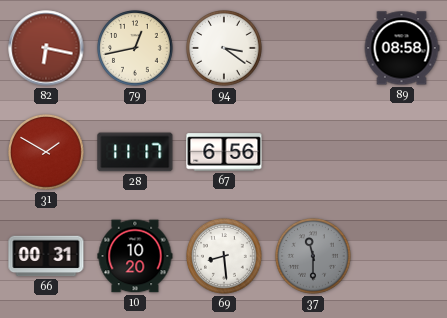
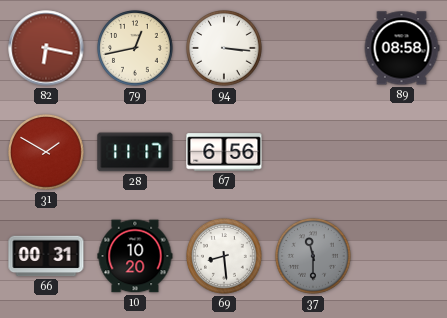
94: 3:21 -> 3:16
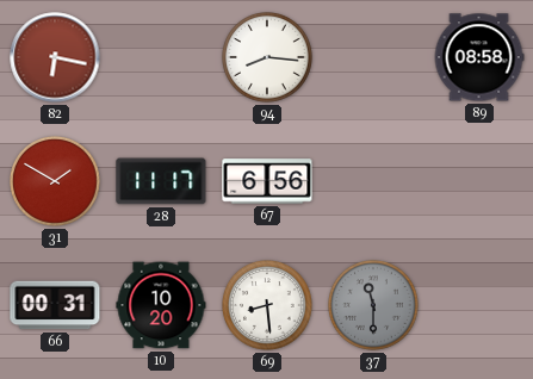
79: 12:43 -> none
94: 3:16 -> 8:16
